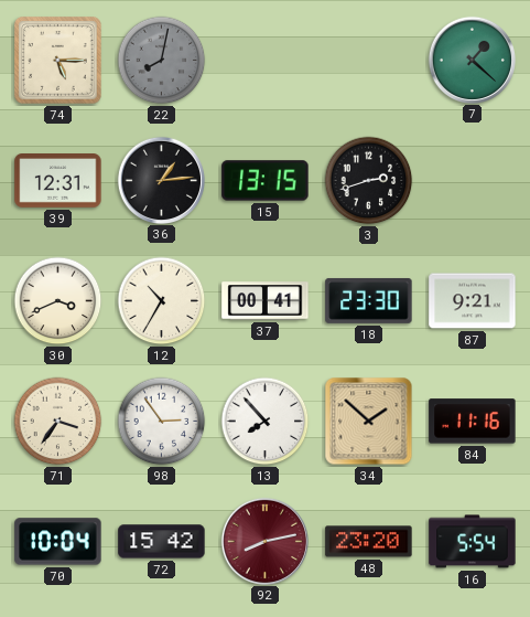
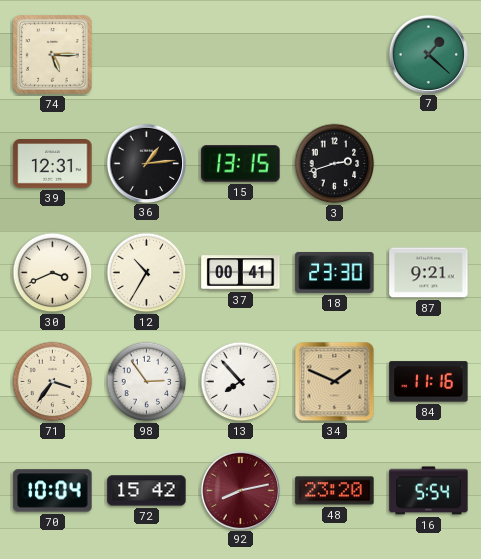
22: 8:02 -> none
34: 1:52 -> 1:49
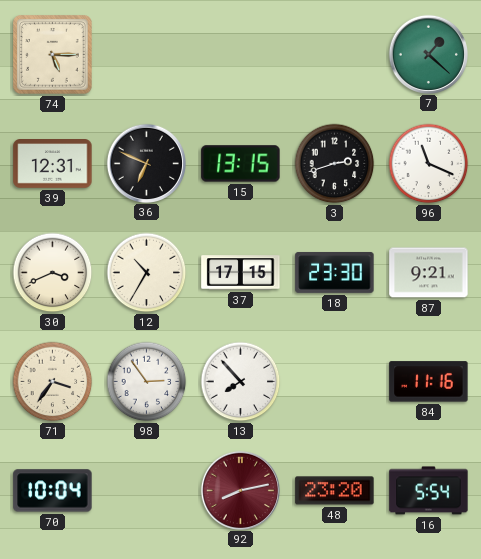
36: 1:14 -> 6:49
96: none -> 11:19
37: 00:41 -> 17:15
34: 1:49 -> none
72: 15:42 -> none
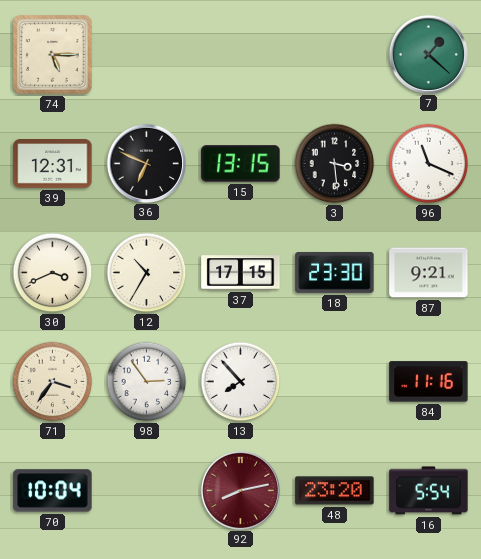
3: 2:42 -> 3:29
